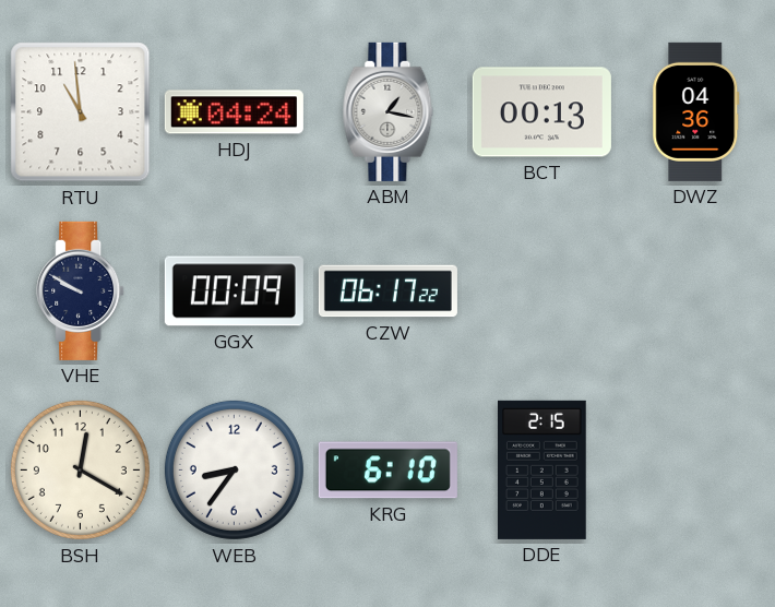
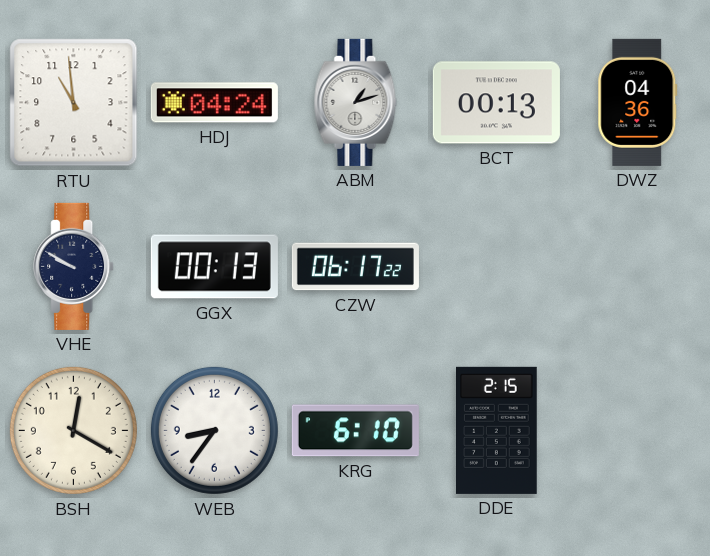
ABM: 1:17 -> 1:12
GGX: 00:09 -> 00:13
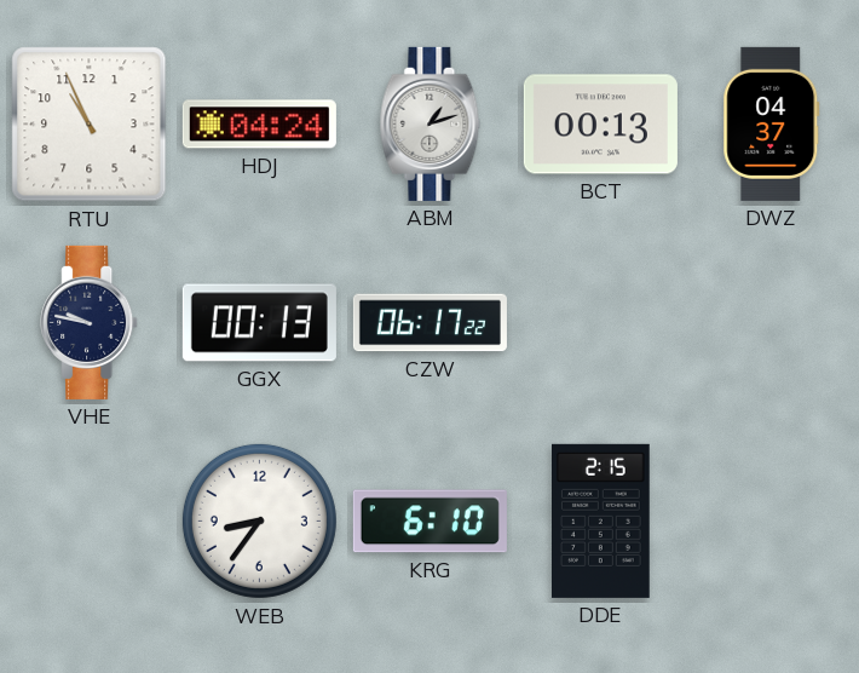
RTU: 10:59 -> 10:56
DWZ: 04:36 -> 04:37
VHE: 9:50 -> 9:47
BSH: 12:20 -> none
